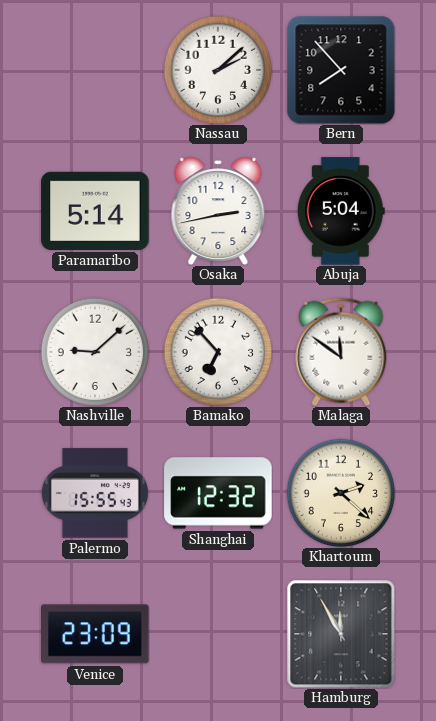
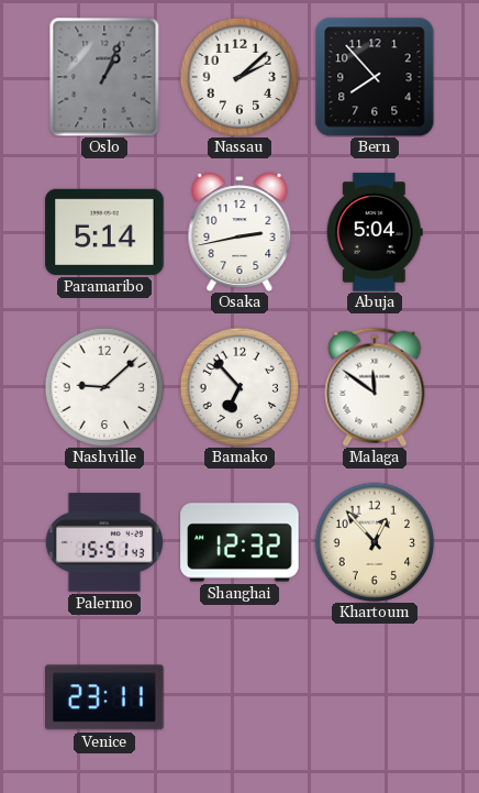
Oslo: none -> 1:04
Palermo: 15:55 -> 15:51
Khartoum: 2:22 -> 12:53
Venice: 23:09 -> 23:11
Hamburg: 11:55 -> none
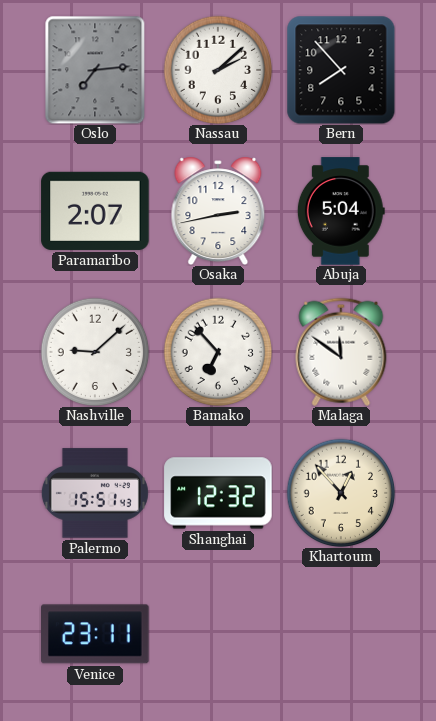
Oslo: 1:04 -> 7:14
Paramaribo: 5:14 -> 2:07
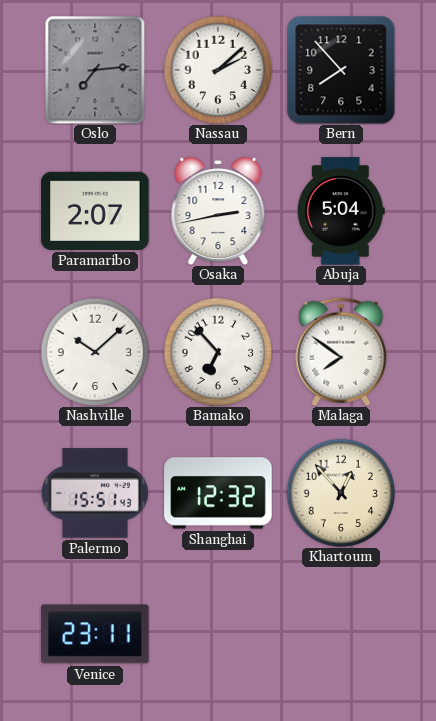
Nashville: 9:08 -> 10:08
Malaga: 11:51 -> 7:51
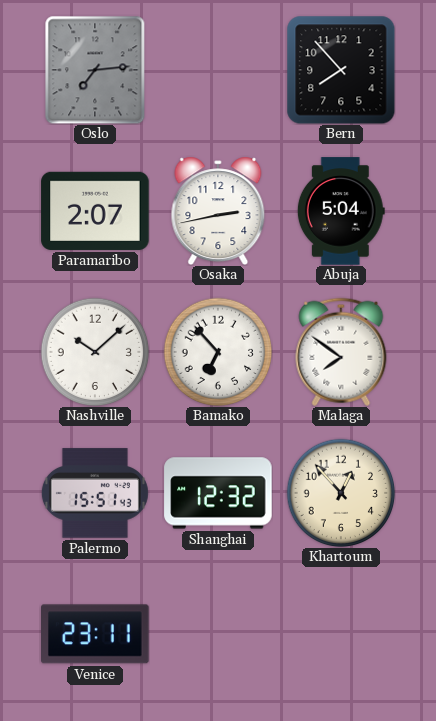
Nassau: 2:08 -> none
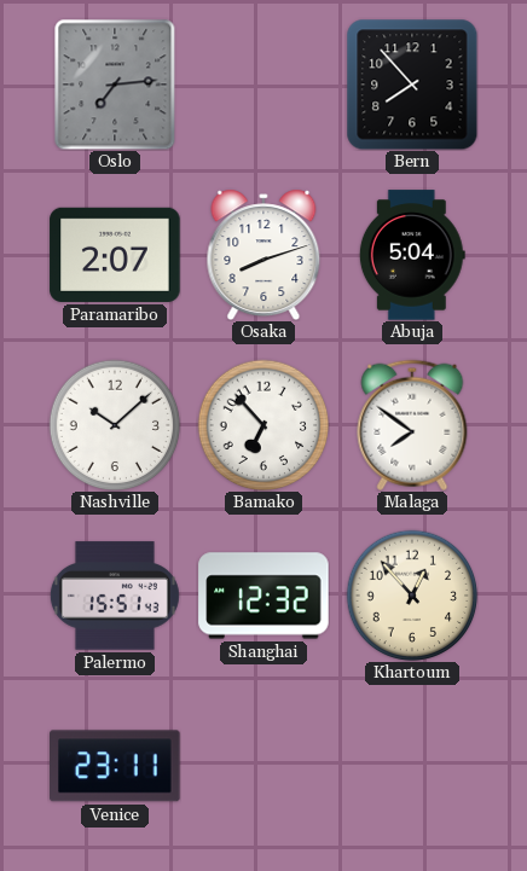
Osaka: 2:43 -> 8:12
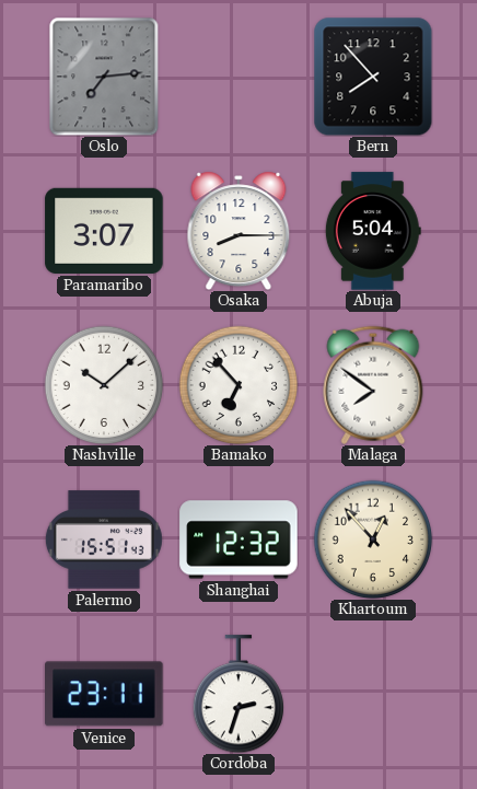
Paramaribo: 2:07 -> 3:07
Osaka: 8:12 -> 8:15
Cordoba: none -> 2:33
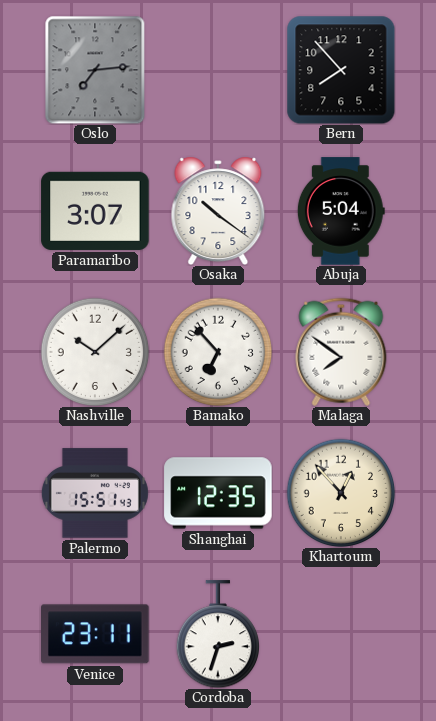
Osaka: 8:15 -> 10:21
Shanghai: 12:32 -> 12:35
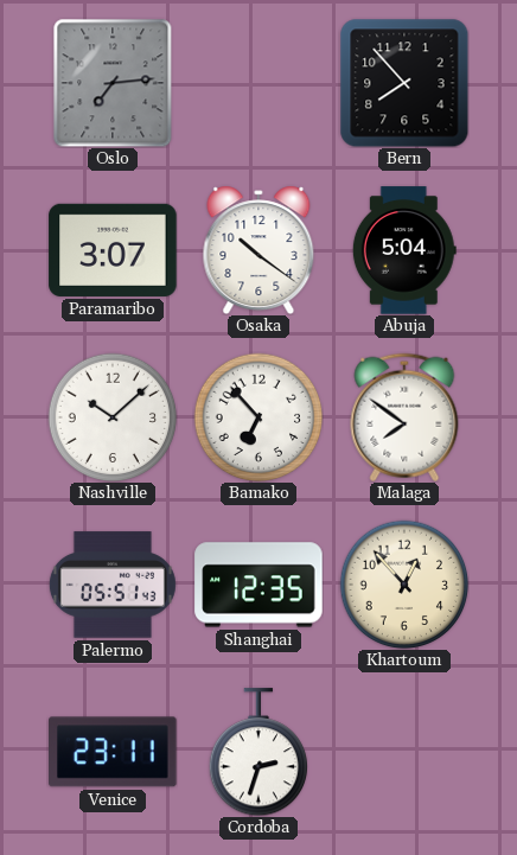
Palermo: 15:51 -> 05:51
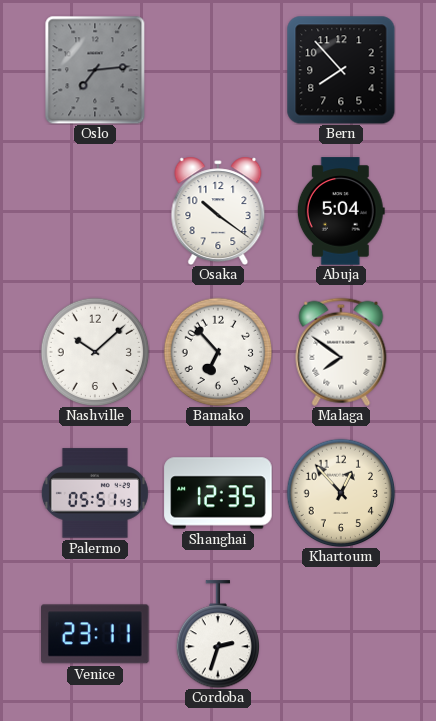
Paramaribo: 3:07 -> none
